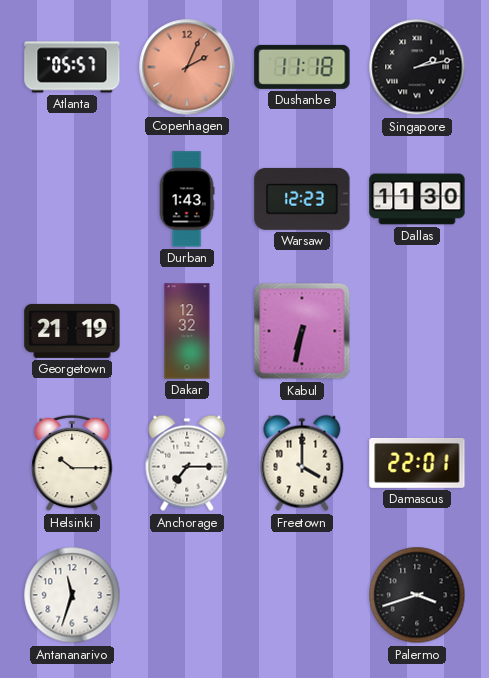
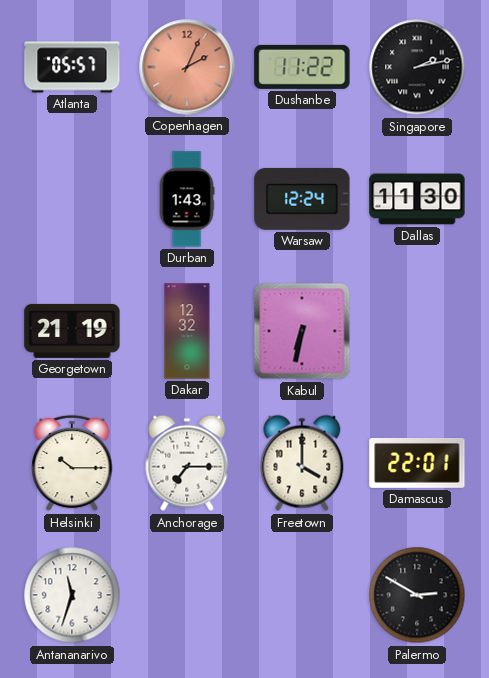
Dushanbe: 11:18 -> 11:22
Warsaw: 12:23 -> 12:24
Palermo: 3:42 -> 2:50
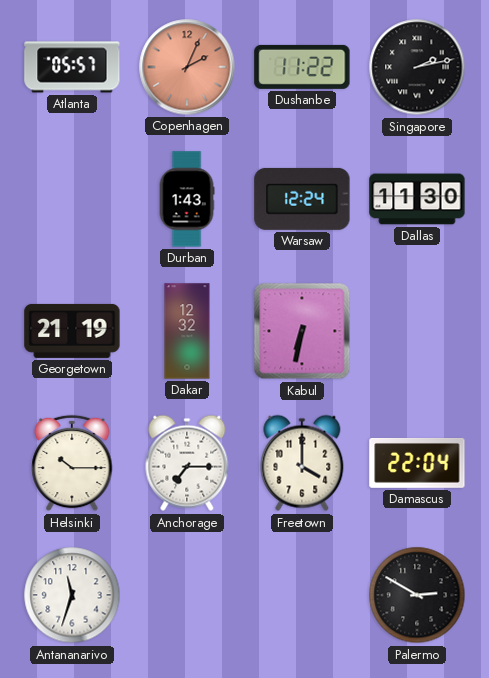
Damascus: 22:01 -> 22:04
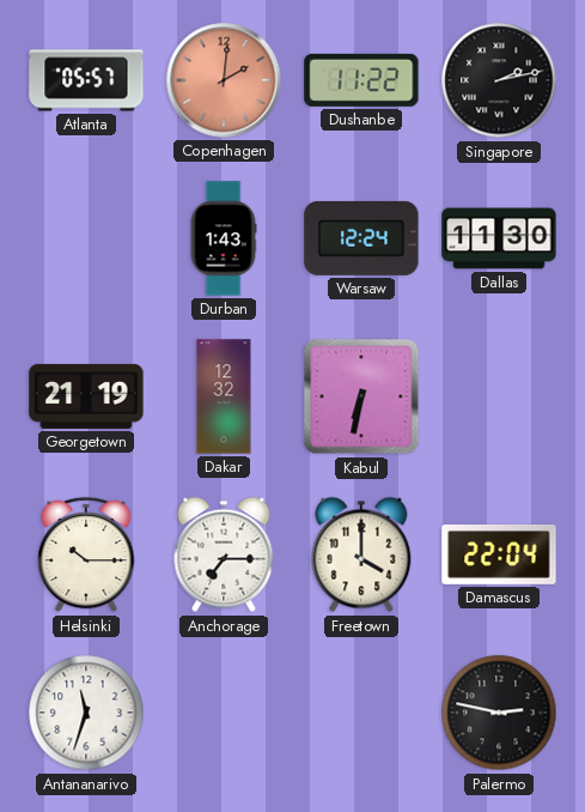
Copenhagen: 2:04 -> 2:01
Palermo: 2:50 -> 2:47
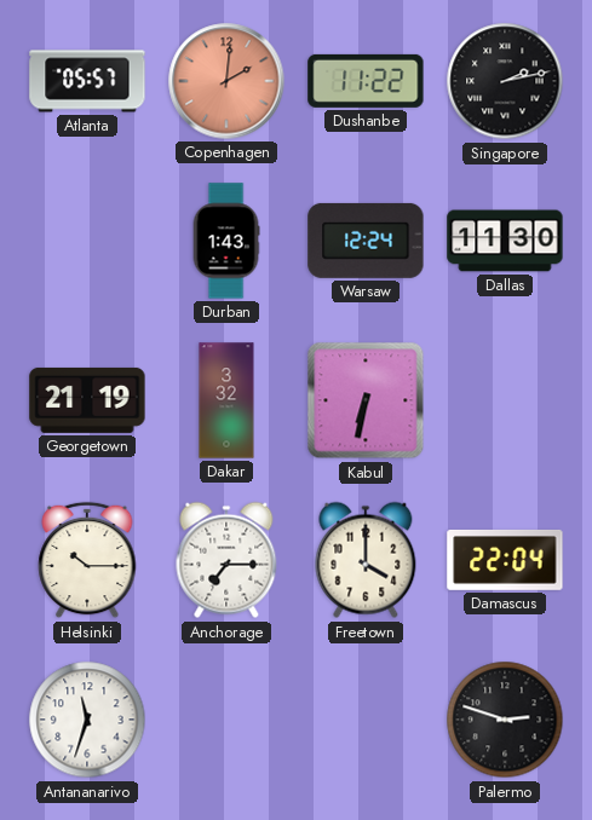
Dakar: 12:32 -> 3:32
Palermo: 2:47 -> 2:48
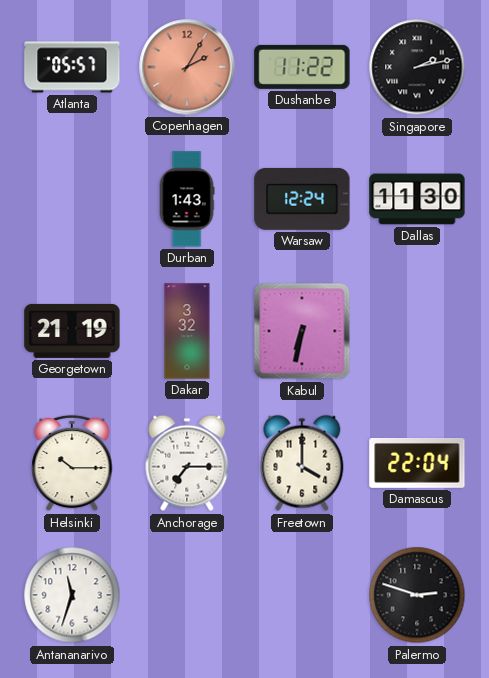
Copenhagen: 2:01 -> 2:05
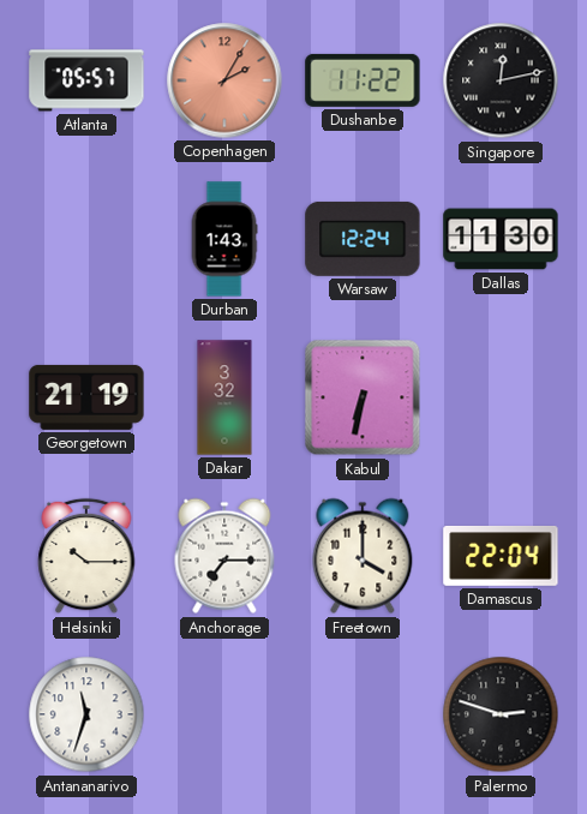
Singapore: 2:13 -> 12:13
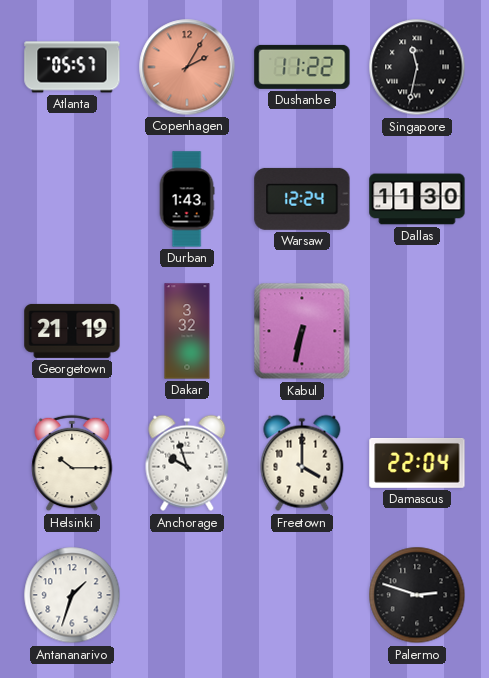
Singapore: 12:13 -> 11:32
Anchorage: 7:15 -> 9:57
Antananarivo: 11:33 -> 1:33
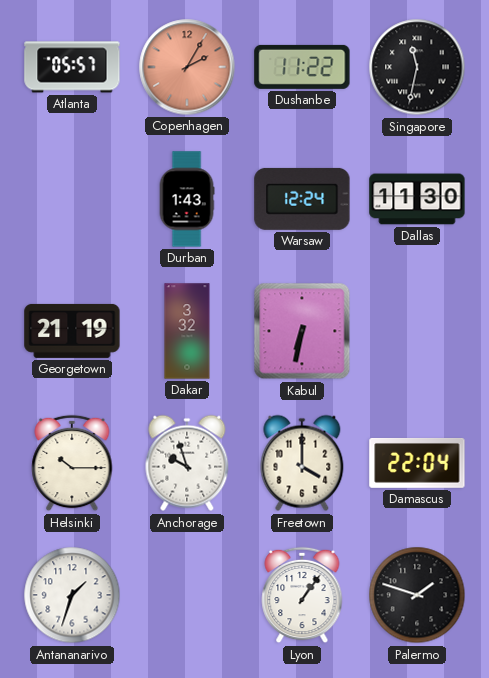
Lyon: none -> 1:06
Palermo: 2:48 -> 1:48
